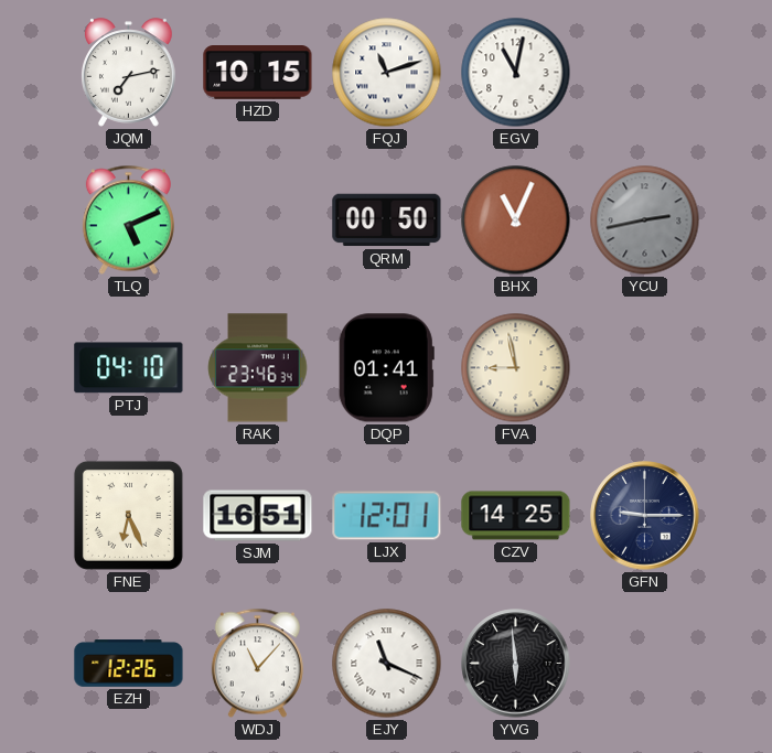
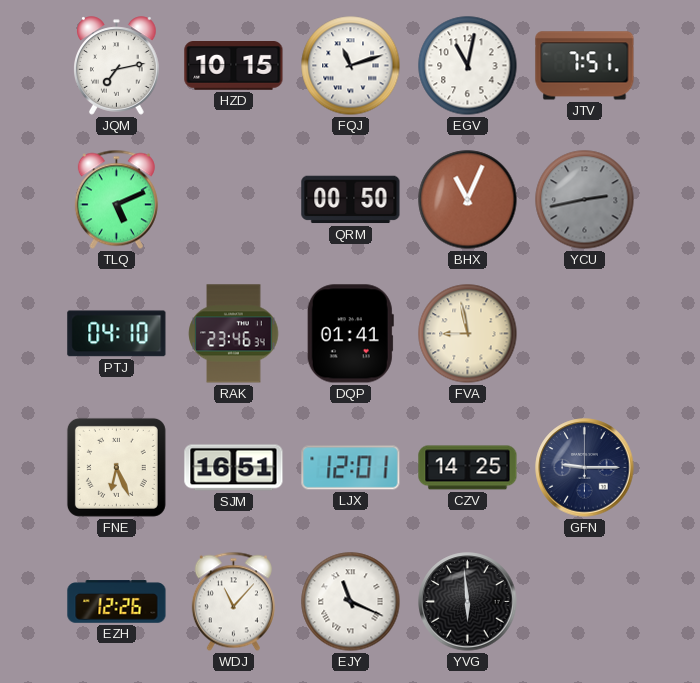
JTV: none -> 7:51
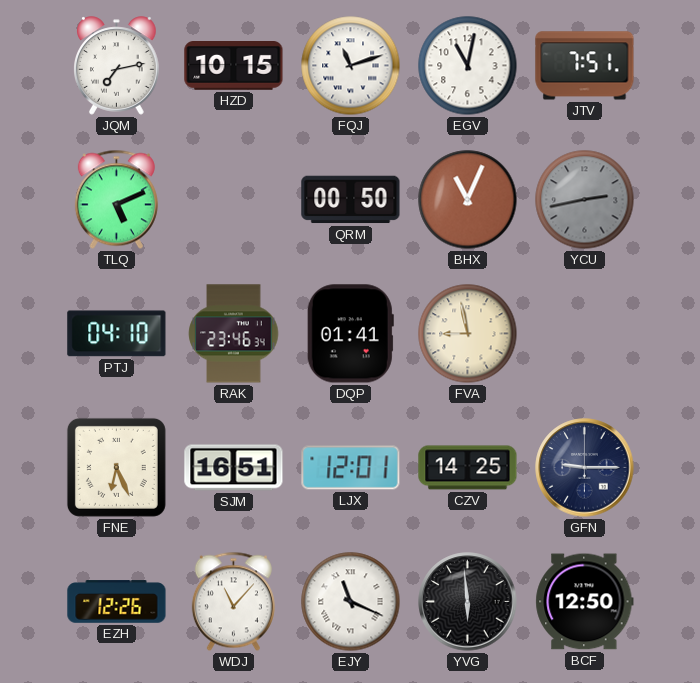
BCF: none -> 12:50
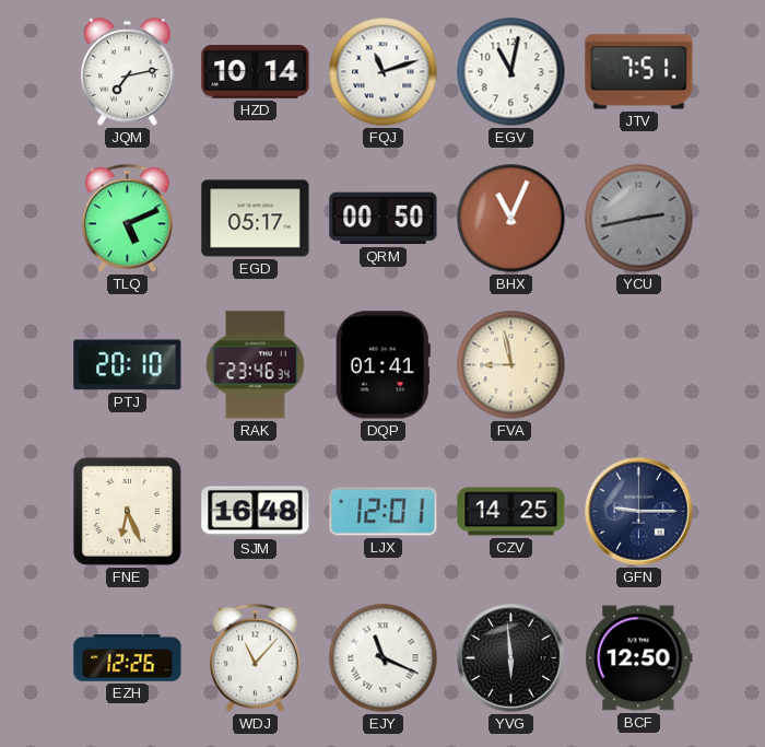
HZD: 10:15 -> 10:14
EGD: none -> 05:17
PTJ: 04:10 -> 20:10
SJM: 16:51 -> 16:48
